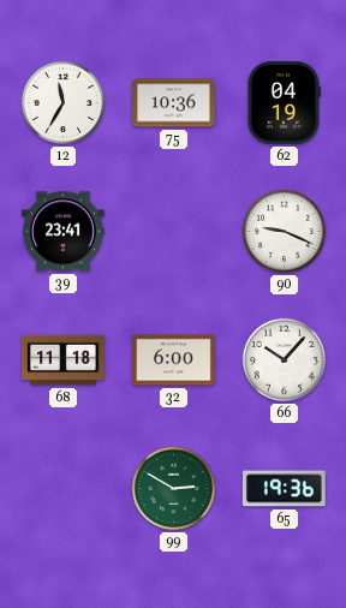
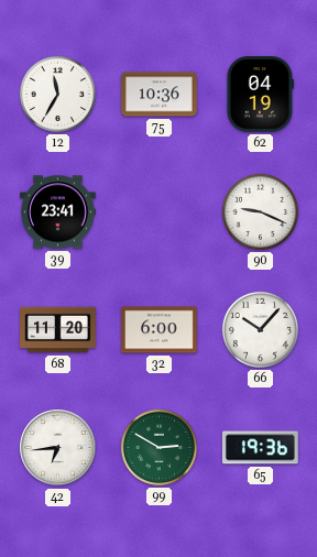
68: 11:18 -> 11:20
42: none -> 6:44
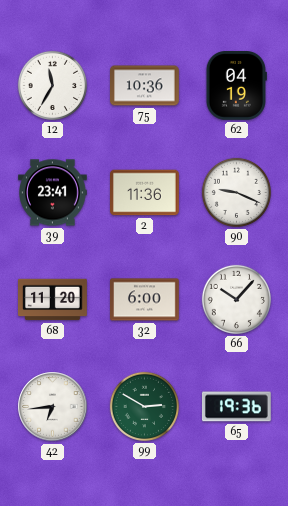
2: none -> 11:36
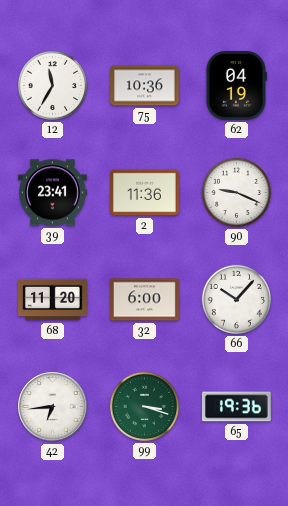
99: 2:50 -> 3:18
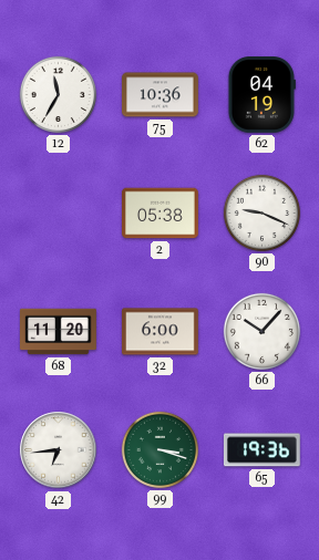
39: 23:41 -> none
2: 11:36 -> 05:38
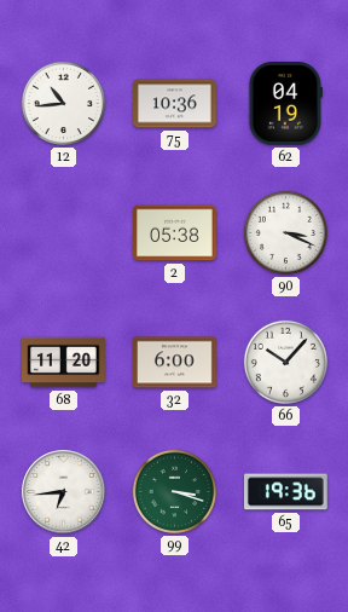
12: 11:35 -> 10:44
90: 9:19 -> 3:19
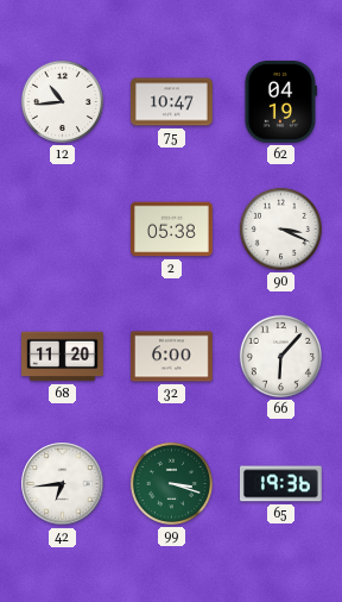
75: 10:36 -> 10:47
66: 10:07 -> 6:07
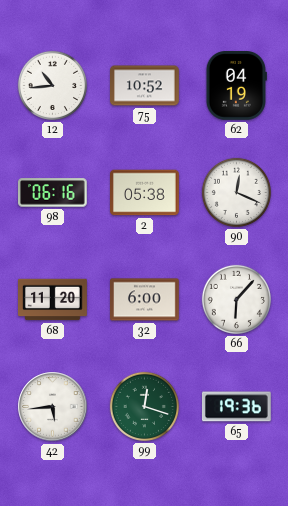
75: 10:47 -> 10:52
98: none -> 06:16
90: 3:19 -> 12:19
42: 6:44 -> 5:44
99: 3:18 -> 12:18
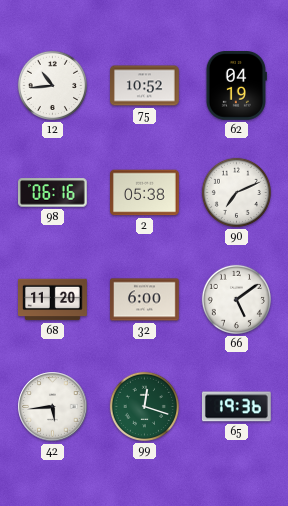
90: 12:19 -> 7:11
66: 6:07 -> 5:09
